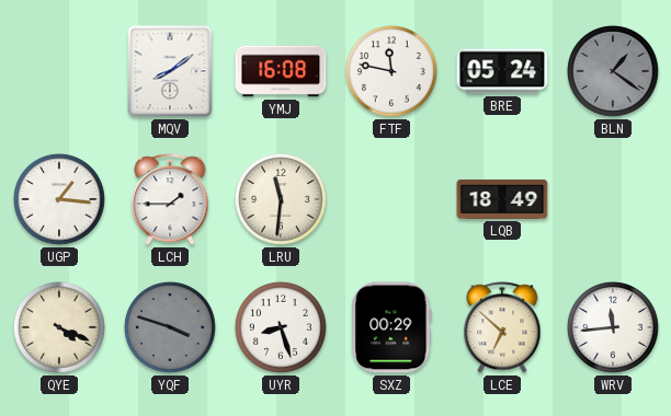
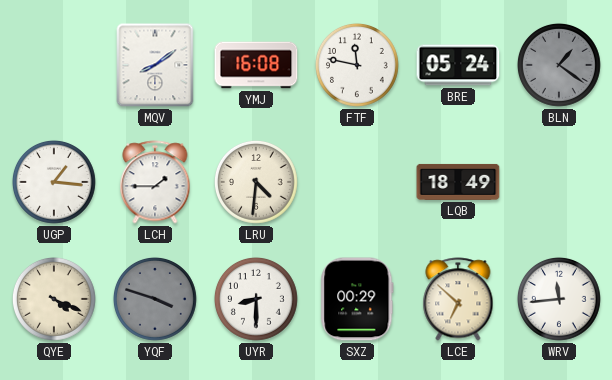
LRU: 11:31 -> 4:31
UYR: 8:27 -> 8:30
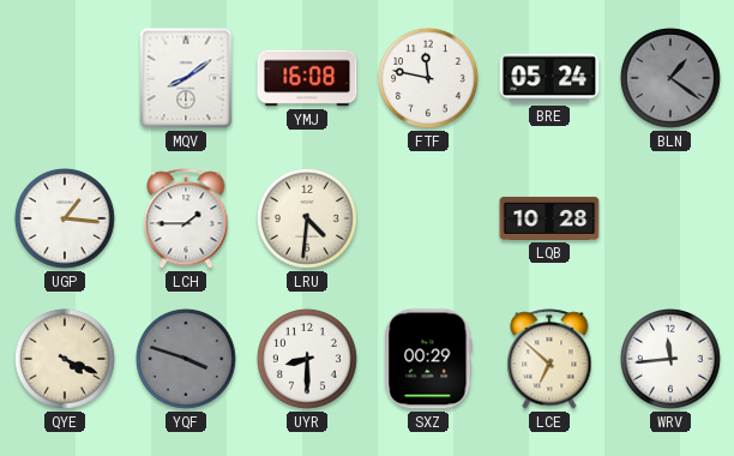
LQB: 18:49 -> 10:28
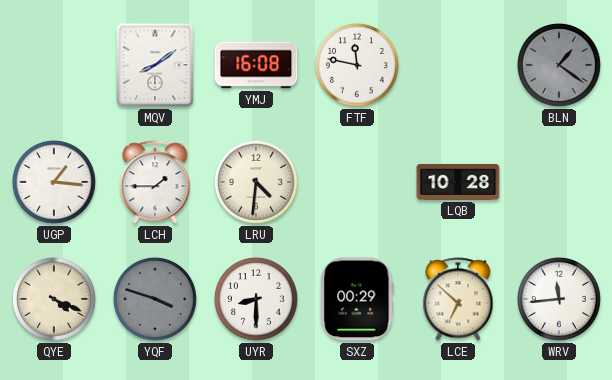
BRE: 05:24 -> none
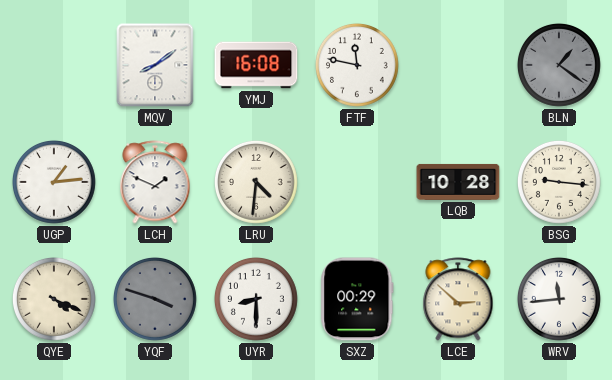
UGP: 1:16 -> 1:14
LCH: 1:45 -> 1:49
BSG: none -> 9:16
LCE: 6:52 -> 2:52
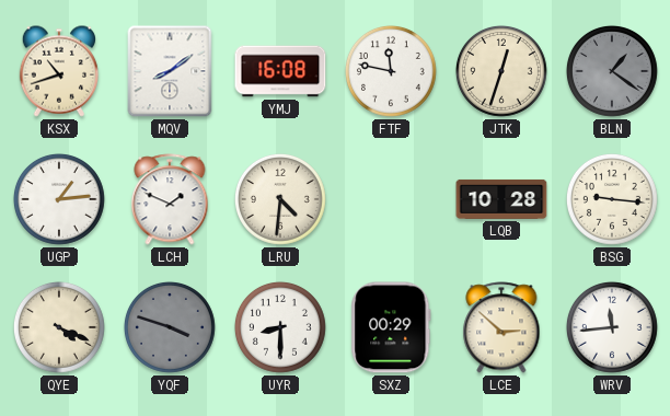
KSX: none -> 10:42
JTK: none -> 12:33
